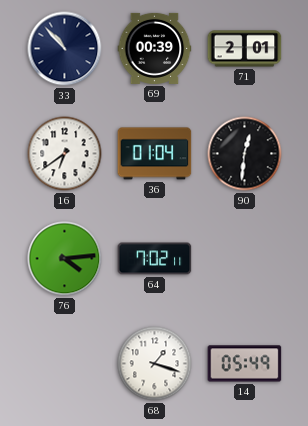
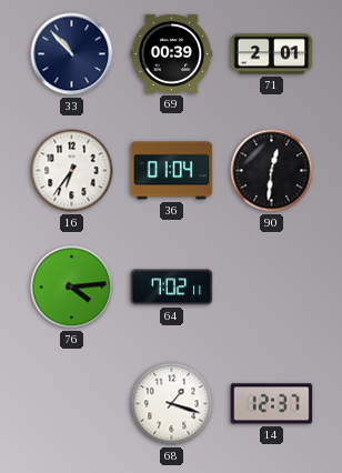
16: 6:39 -> 6:36
14: 05:49 -> 12:37
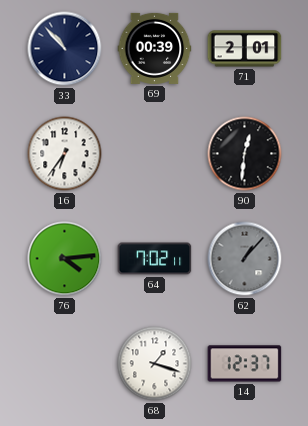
36: 01:04 -> none
62: none -> 1:07
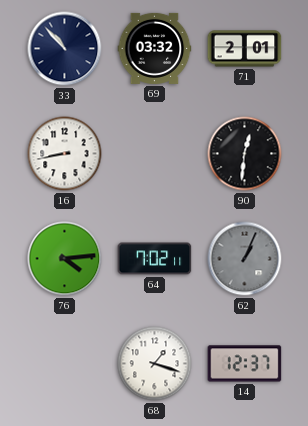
69: 00:39 -> 03:32
16: 6:36 -> 8:43
62: 1:07 -> 1:04
